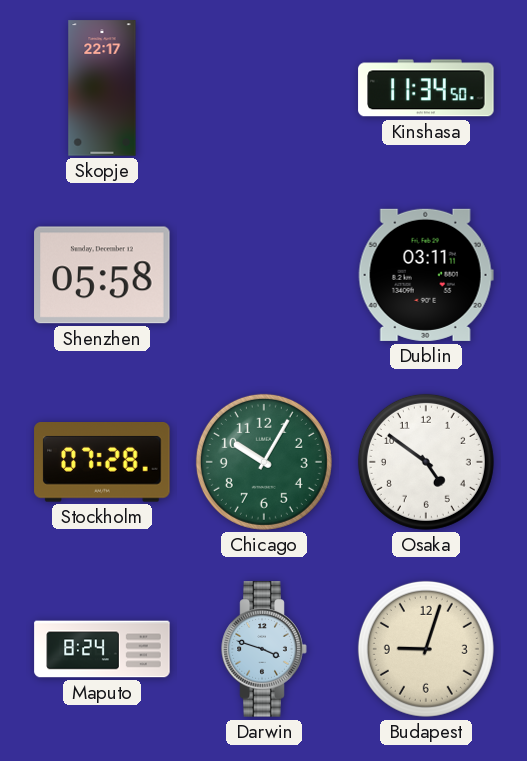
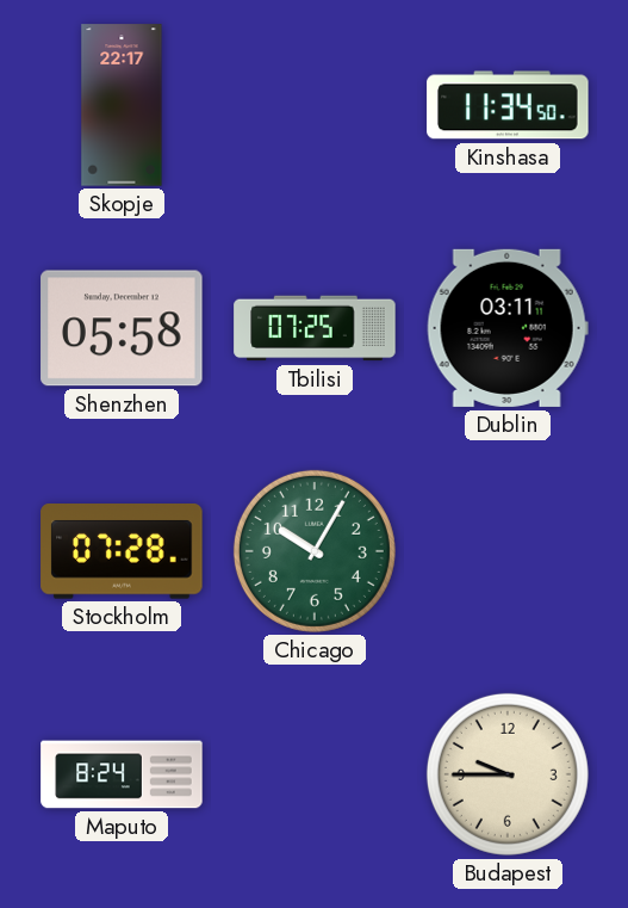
Tbilisi: none -> 07:25
Osaka: 4:51 -> none
Darwin: 3:48 -> none
Budapest: 9:03 -> 9:45
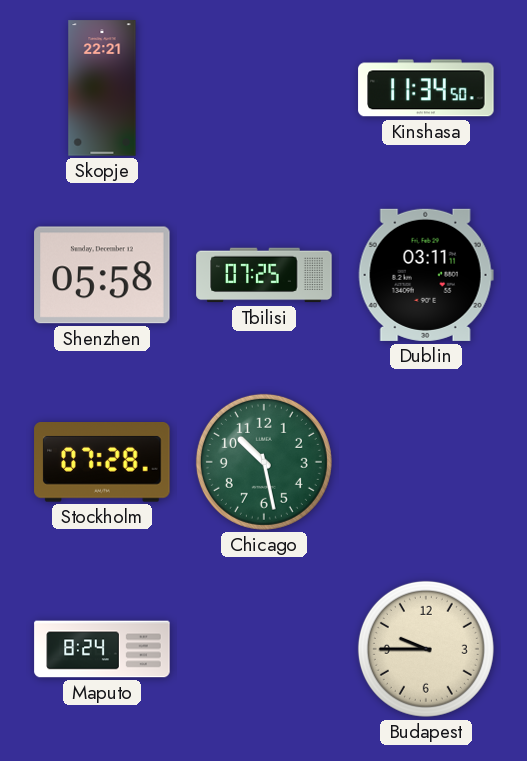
Skopje: 22:17 -> 22:21
Chicago: 10:05 -> 10:28
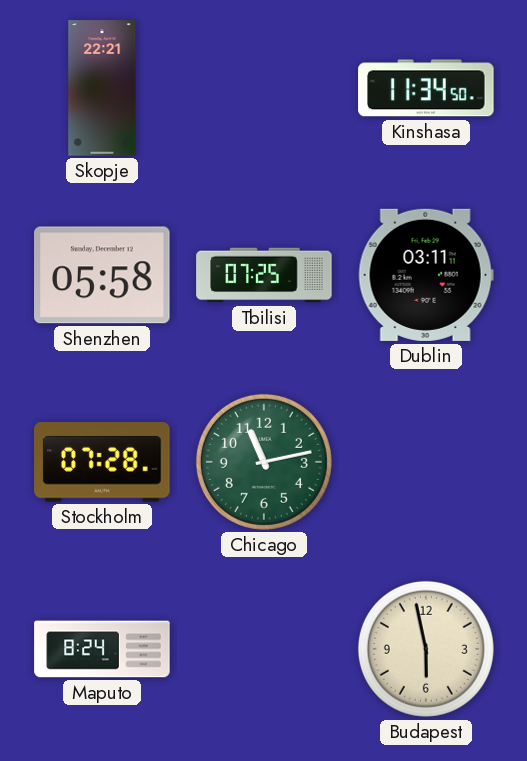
Chicago: 10:28 -> 11:13
Budapest: 9:45 -> 5:58
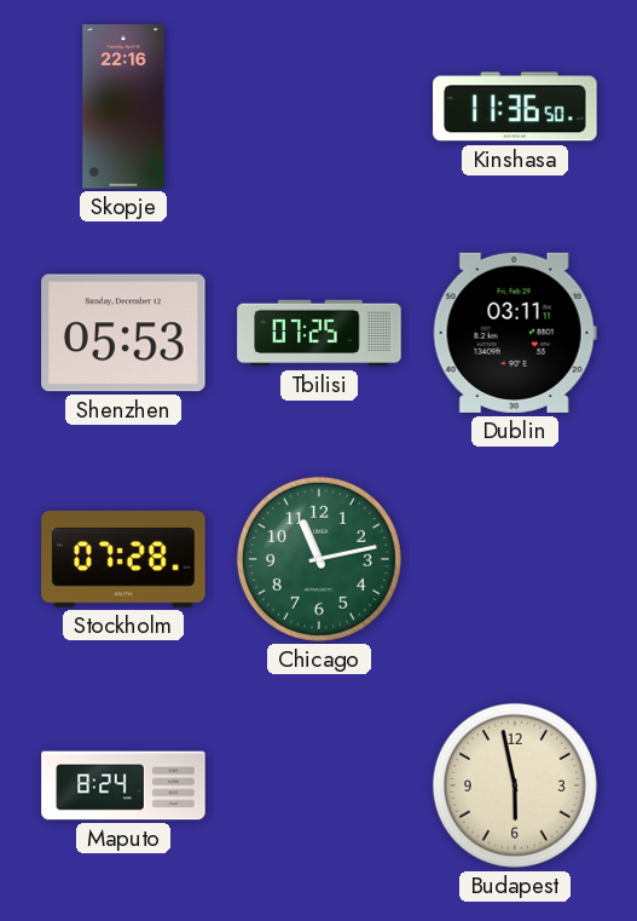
Skopje: 22:21 -> 22:16
Kinshasa: 11:34 -> 11:36
Shenzhen: 05:58 -> 05:53
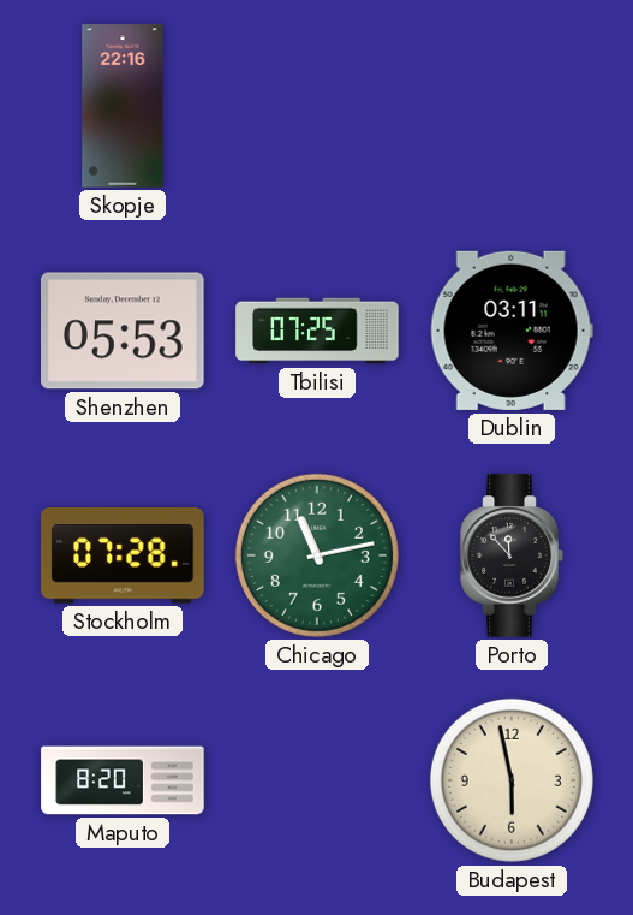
Kinshasa: 11:36 -> none
Porto: none -> 11:53
Maputo: 8:24 -> 8:20
